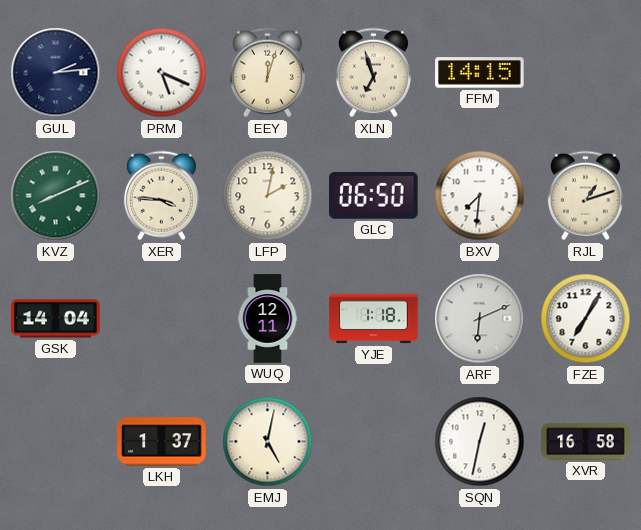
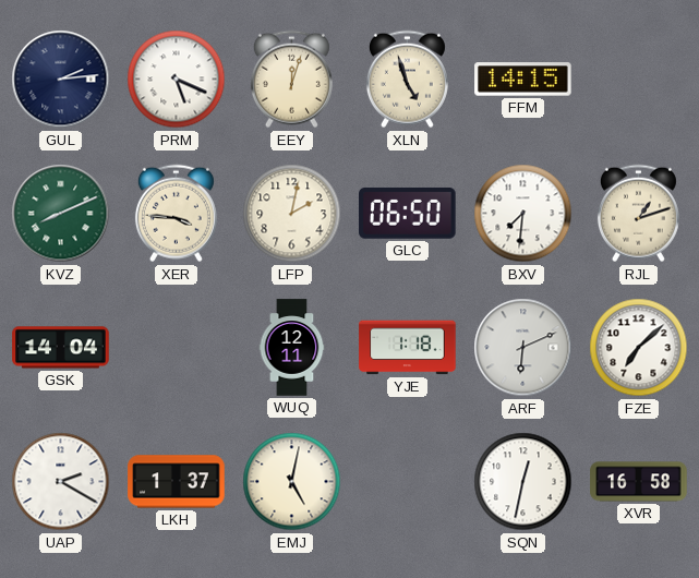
XLN: 6:57 -> 4:57
FZE: 7:05 -> 7:08
UAP: none -> 2:20
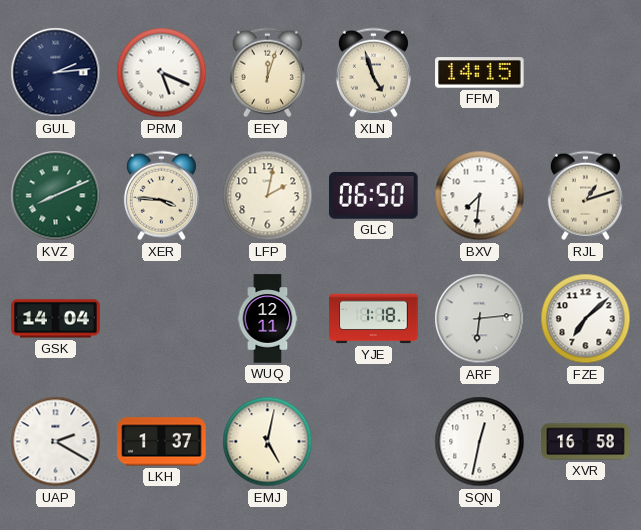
ARF: 6:11 -> 6:14
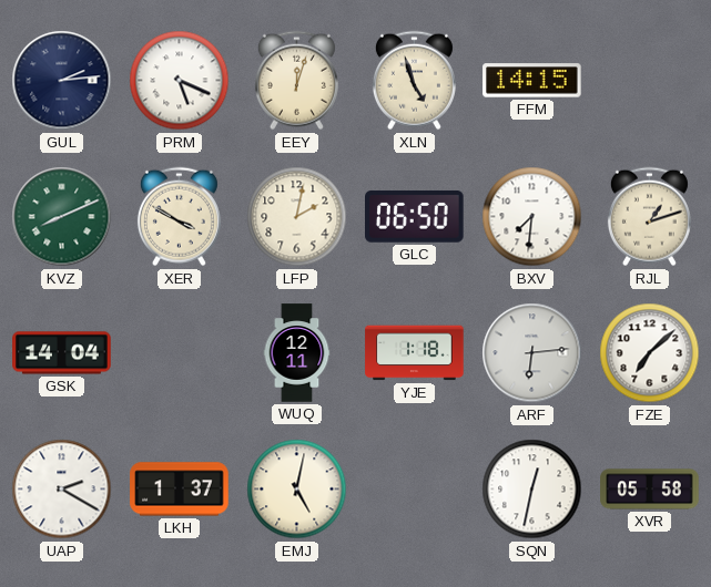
XER: 3:46 -> 3:50
XVR: 16:58 -> 05:58
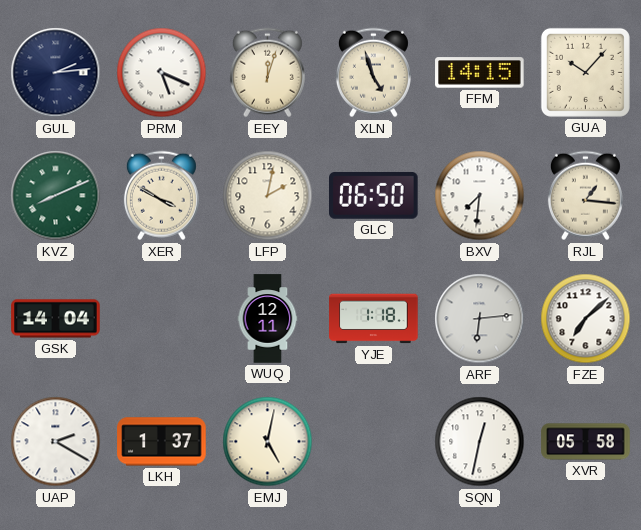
GUA: none -> 10:07
RJL: 1:12 -> 1:16
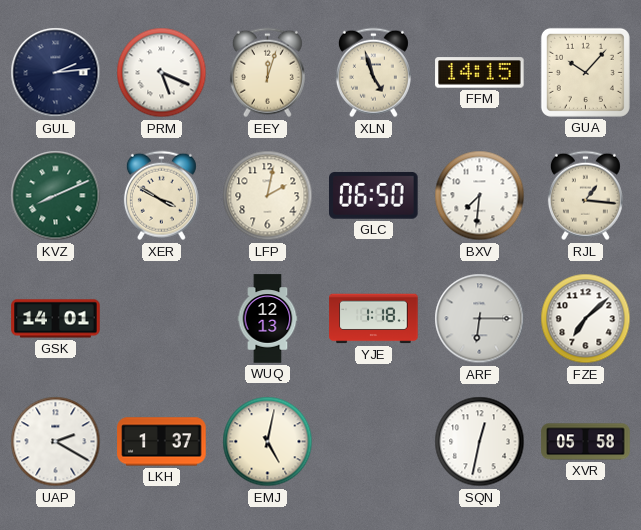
GSK: 14:04 -> 14:01
WUQ: 12:11 -> 12:13
ARF: 6:14 -> 6:15
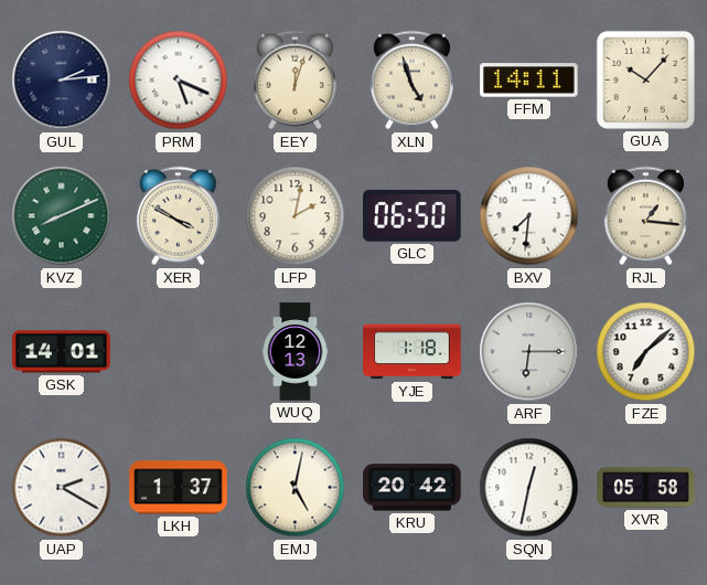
FFM: 14:15 -> 14:11
KRU: none -> 20:42
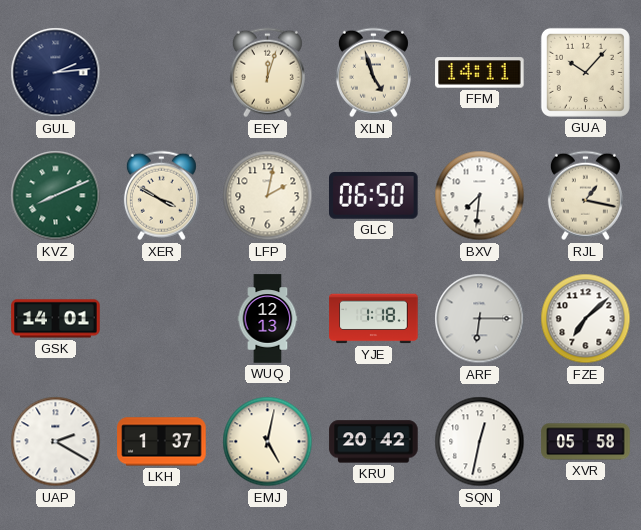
PRM: 5:19 -> none
RJL: 1:16 -> 1:17
